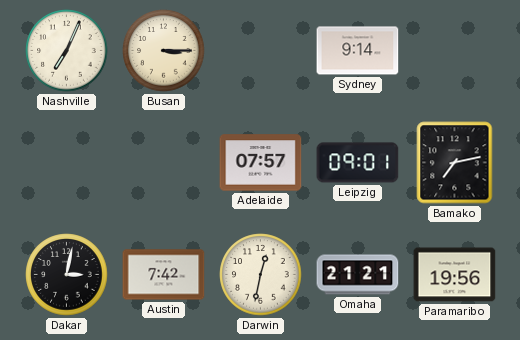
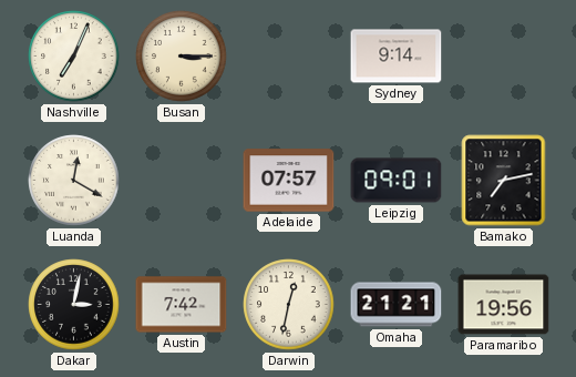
Luanda: none -> 12:20
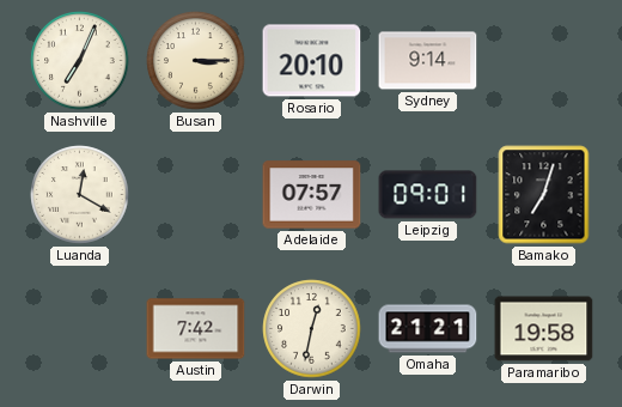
Rosario: none -> 20:10
Bamako: 7:13 -> 7:03
Dakar: 3:02 -> none
Paramaribo: 19:56 -> 19:58
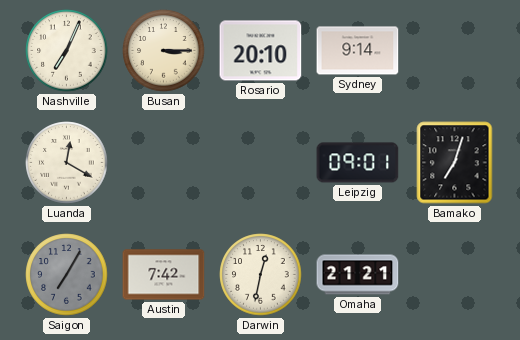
Adelaide: 07:57 -> none
Saigon: none -> 7:05
Paramaribo: 19:58 -> none
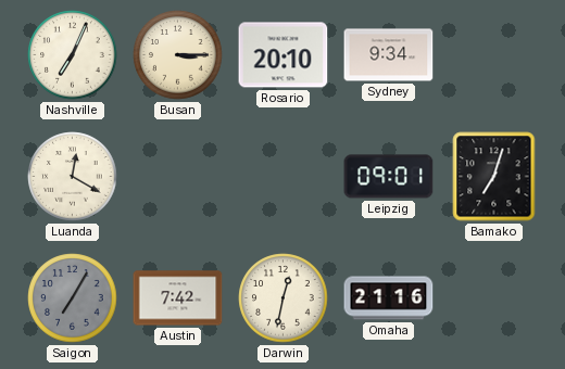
Sydney: 9:14 -> 9:34
Omaha: 21:21 -> 21:16
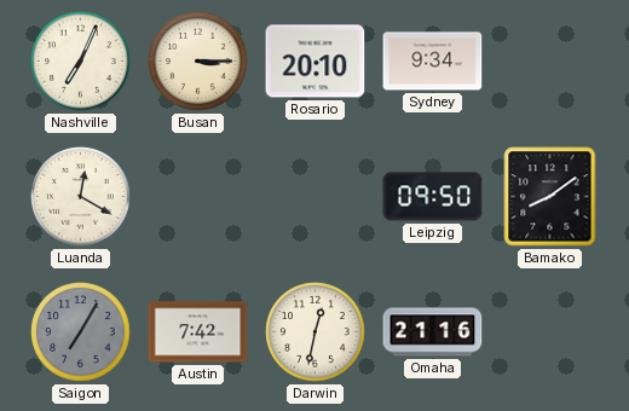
Leipzig: 09:01 -> 09:50
Bamako: 7:03 -> 8:09
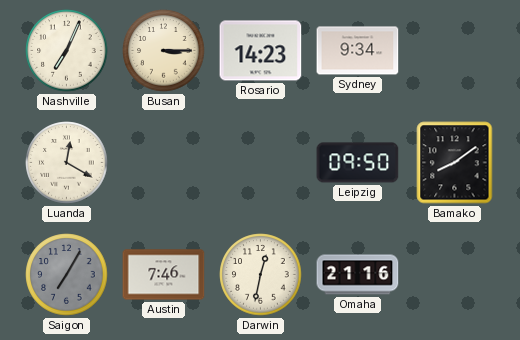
Rosario: 20:10 -> 14:23
Austin: 7:42 -> 7:46
